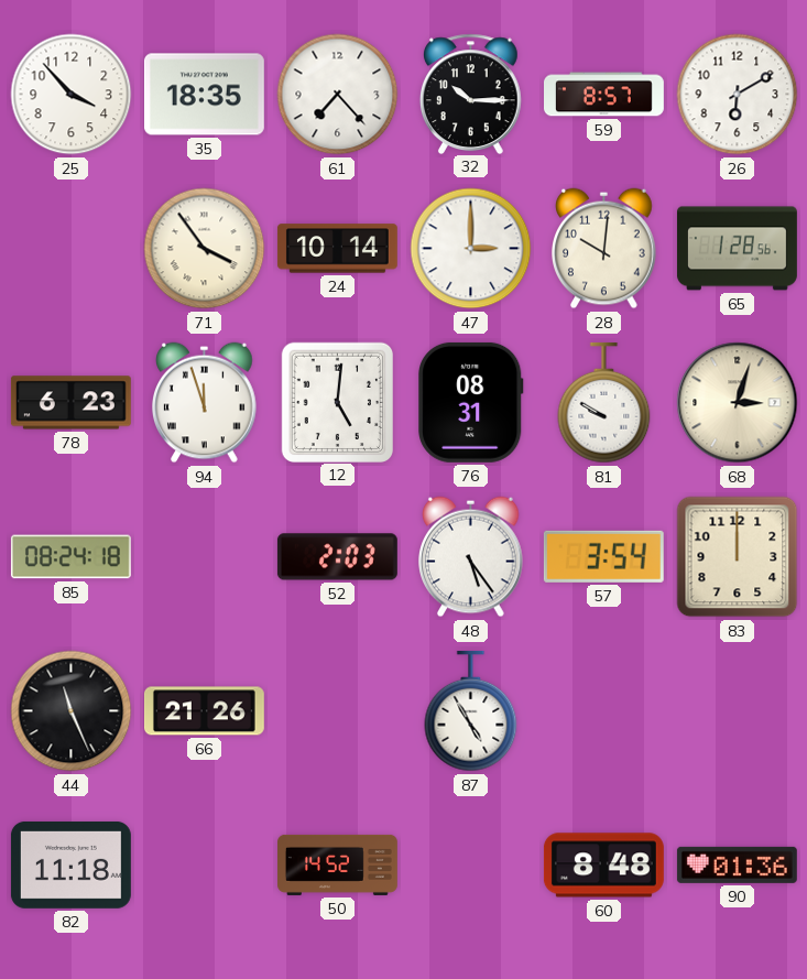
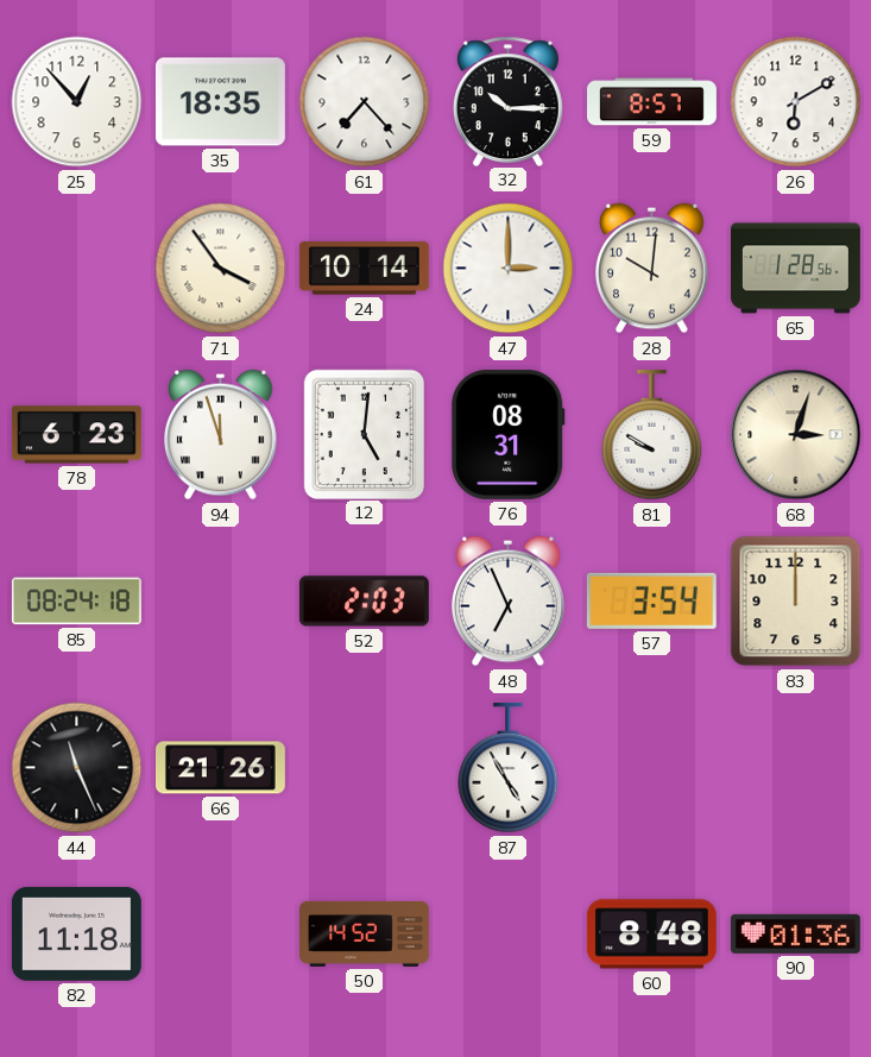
25: 3:53 -> 12:53
48: 5:24 -> 6:56
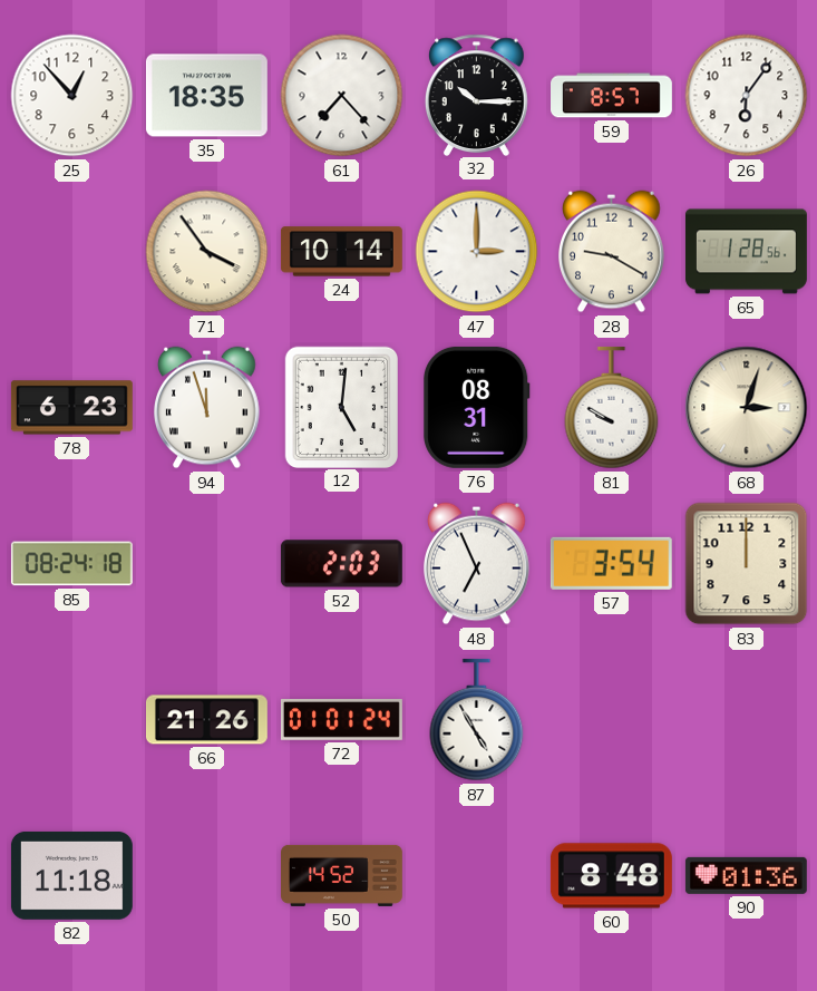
26: 6:10 -> 6:06
28: 10:01 -> 9:20
44: 11:26 -> none
72: none -> 01:01
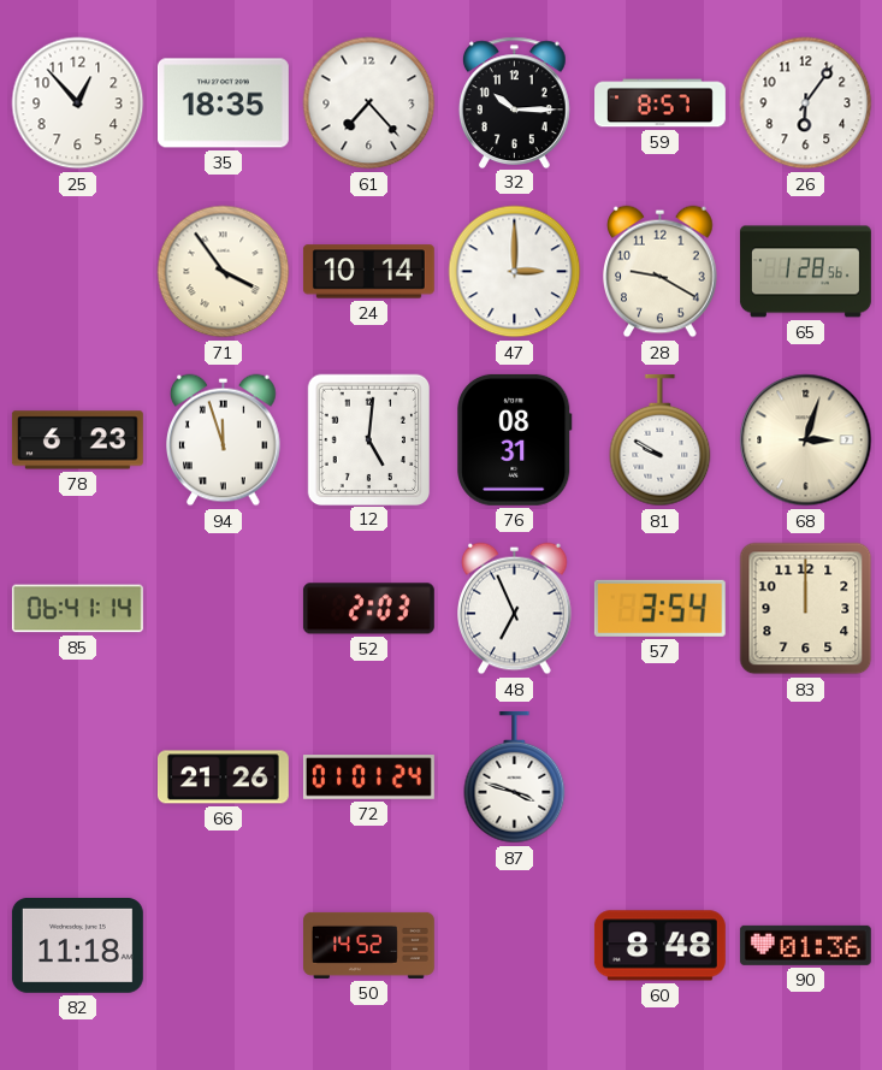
85: 08:24 -> 06:41
87: 4:55 -> 3:48
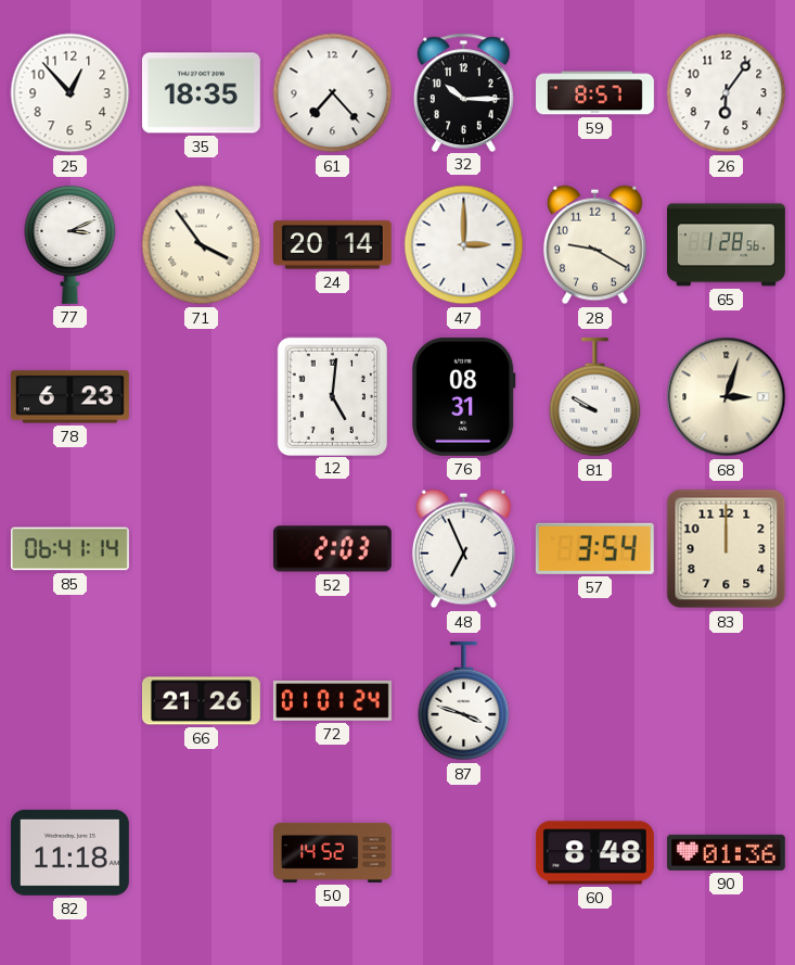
77: none -> 3:11
24: 10:14 -> 20:14
94: 11:57 -> none
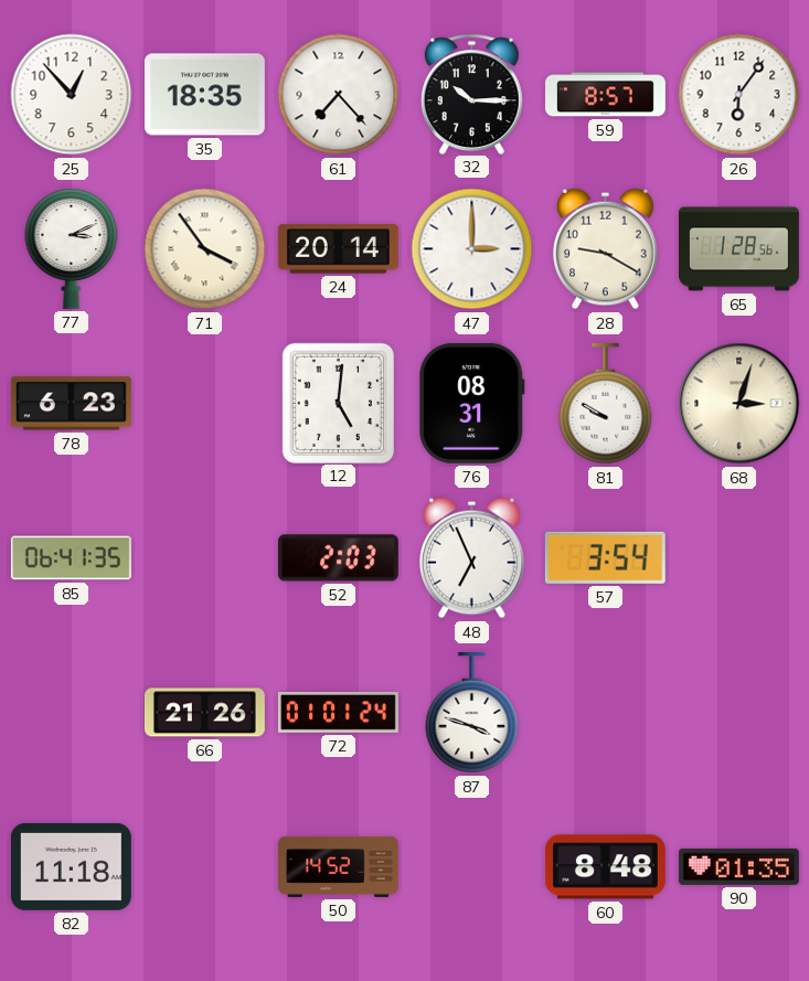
85: 06:41:14 -> 06:41:35
83: 12:00 -> none
90: 01:36 -> 01:35
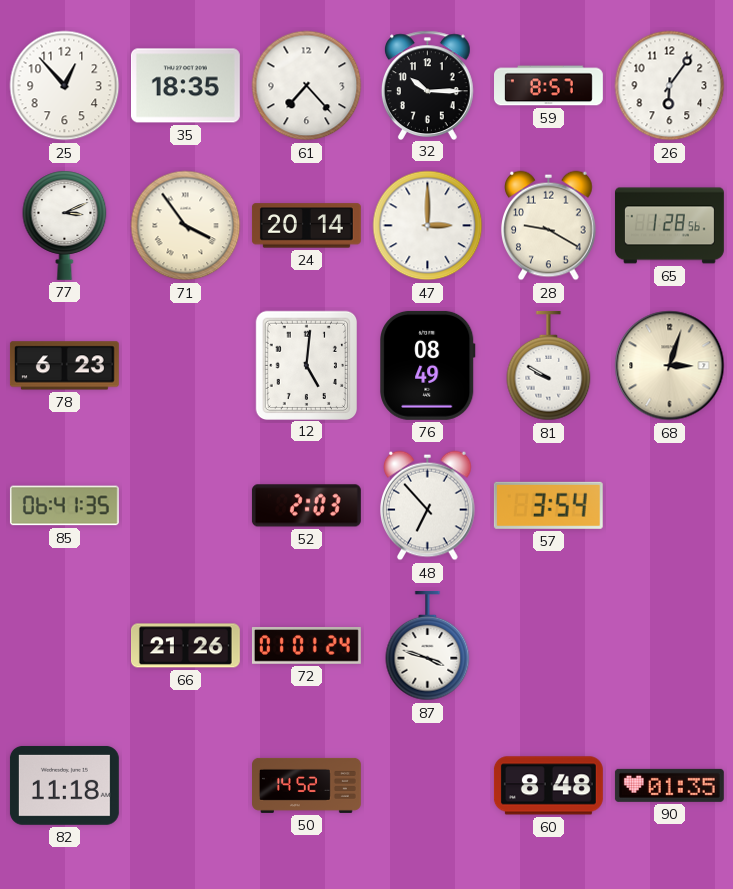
76: 08:31 -> 08:49
48: 6:56 -> 6:53
